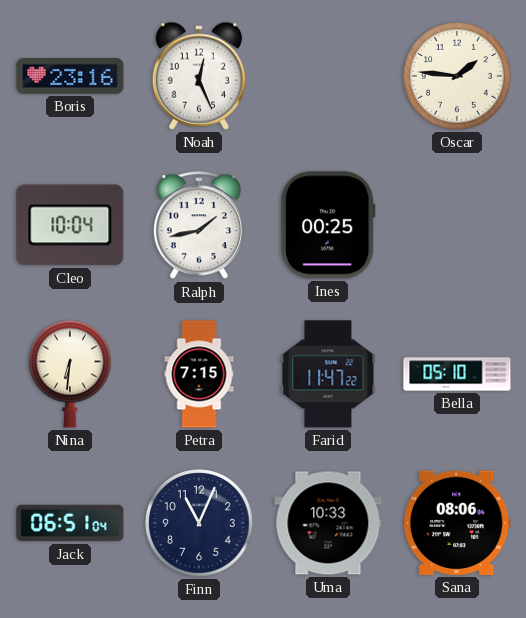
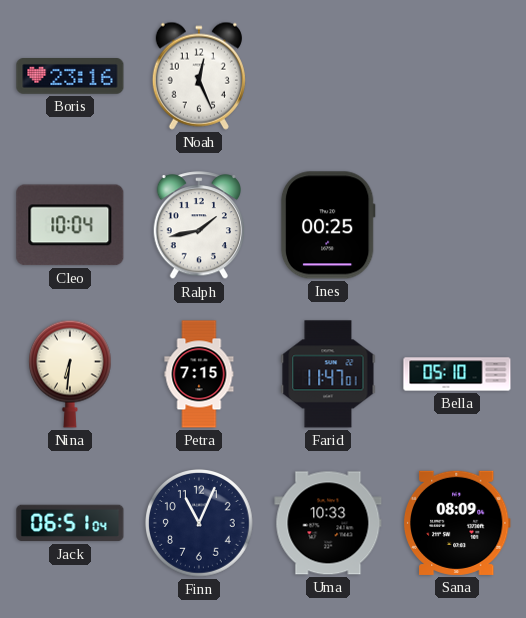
Oscar: 1:46 -> none
Farid: 11:47:22 -> 11:47:01
Sana: 08:06 -> 08:09
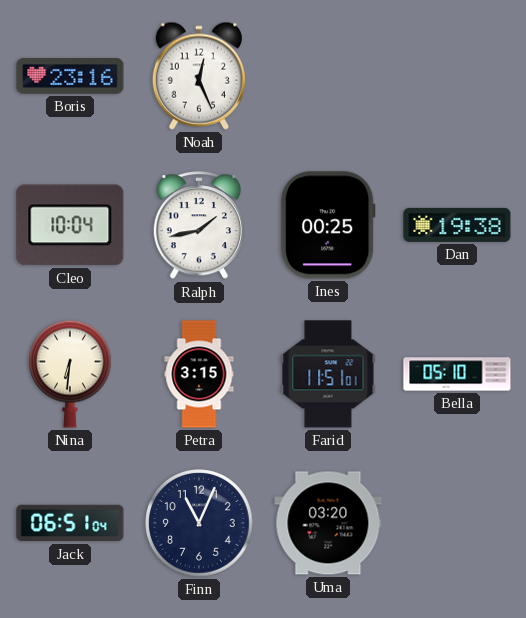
Dan: none -> 19:38
Petra: 7:15 -> 3:15
Farid: 11:47 -> 11:51
Uma: 10:33 -> 03:20
Sana: 08:09 -> none
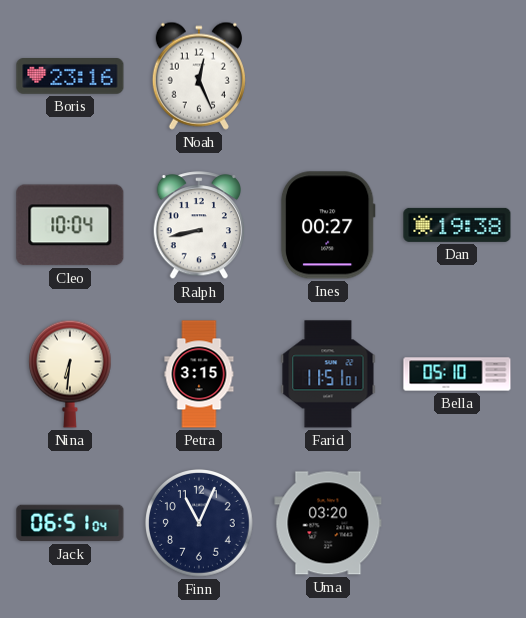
Ralph: 1:43 -> 8:43
Ines: 00:25 -> 00:27
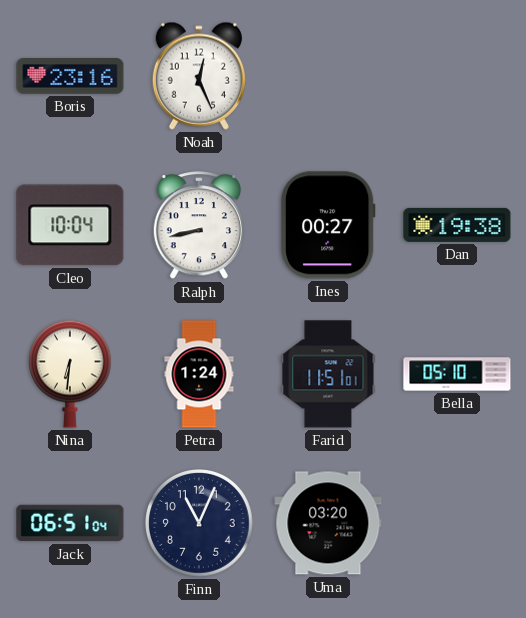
Petra: 3:15 -> 1:24
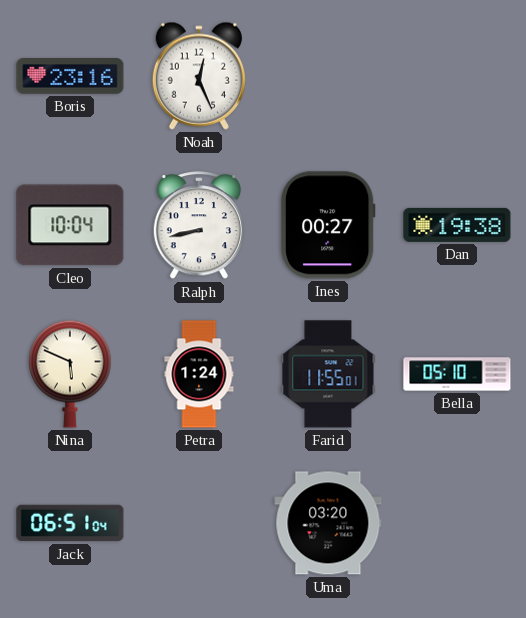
Nina: 6:31 -> 5:49
Farid: 11:51 -> 11:55
Finn: 11:04 -> none
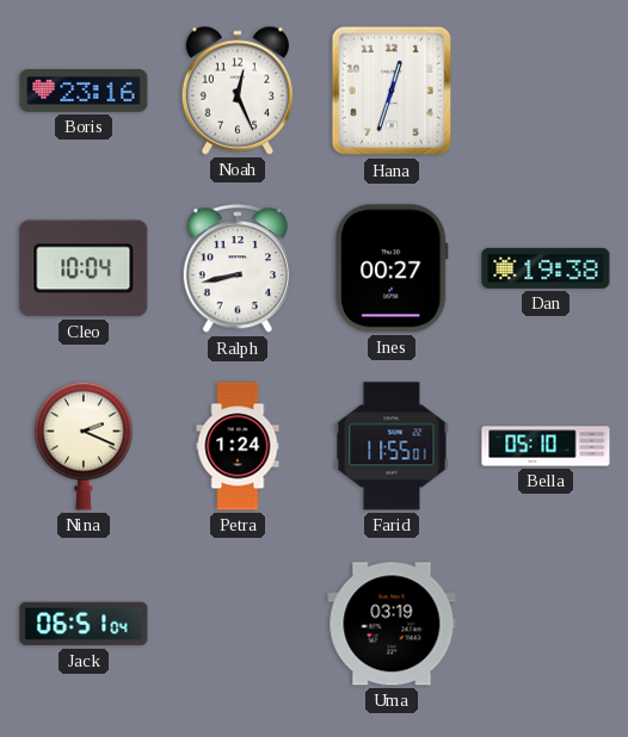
Hana: none -> 12:33
Nina: 5:49 -> 2:19
Uma: 03:20 -> 03:19
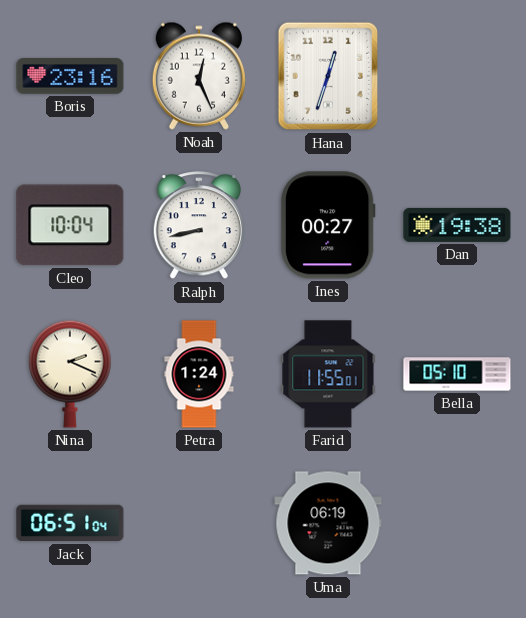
Uma: 03:19 -> 06:19
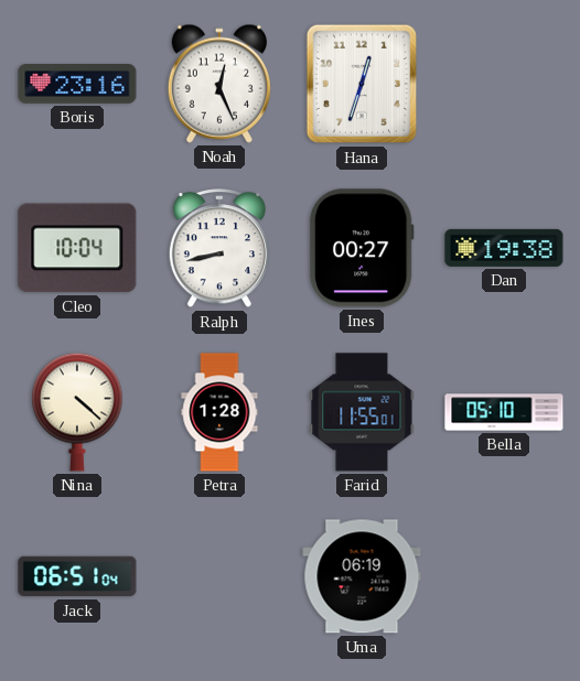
Nina: 2:19 -> 4:22
Petra: 1:24 -> 1:28
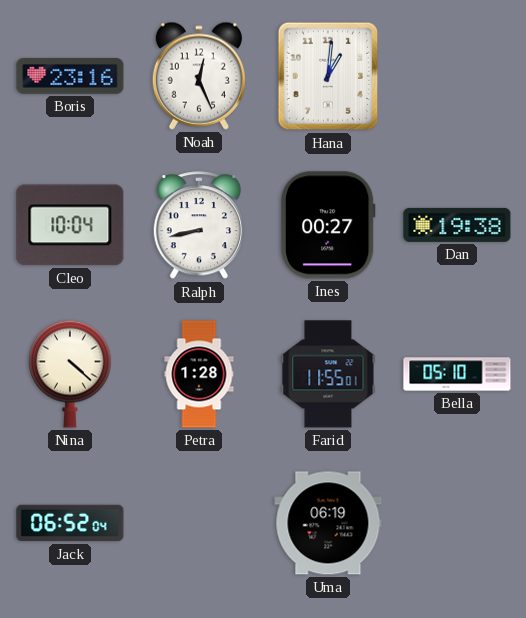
Hana: 12:33 -> 1:01
Jack: 06:51 -> 06:52
